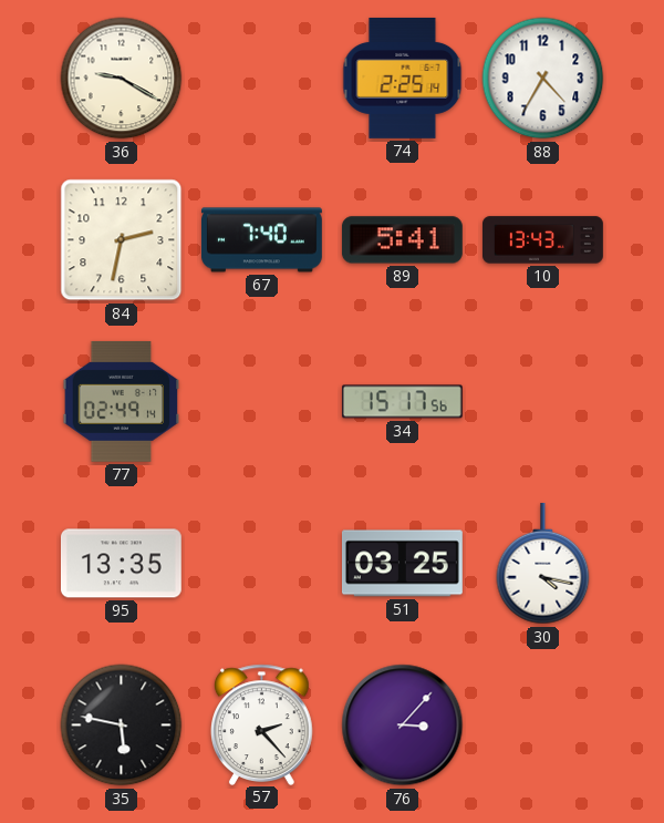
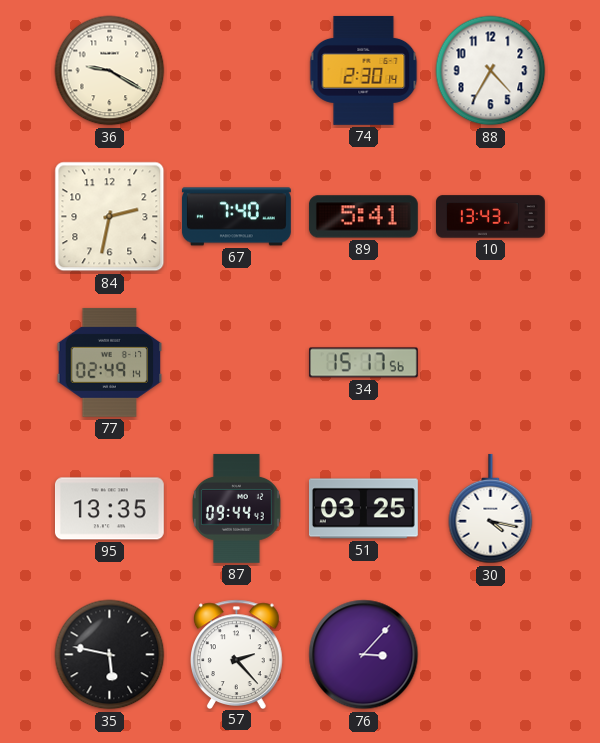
74: 2:25 -> 2:30
87: none -> 09:44
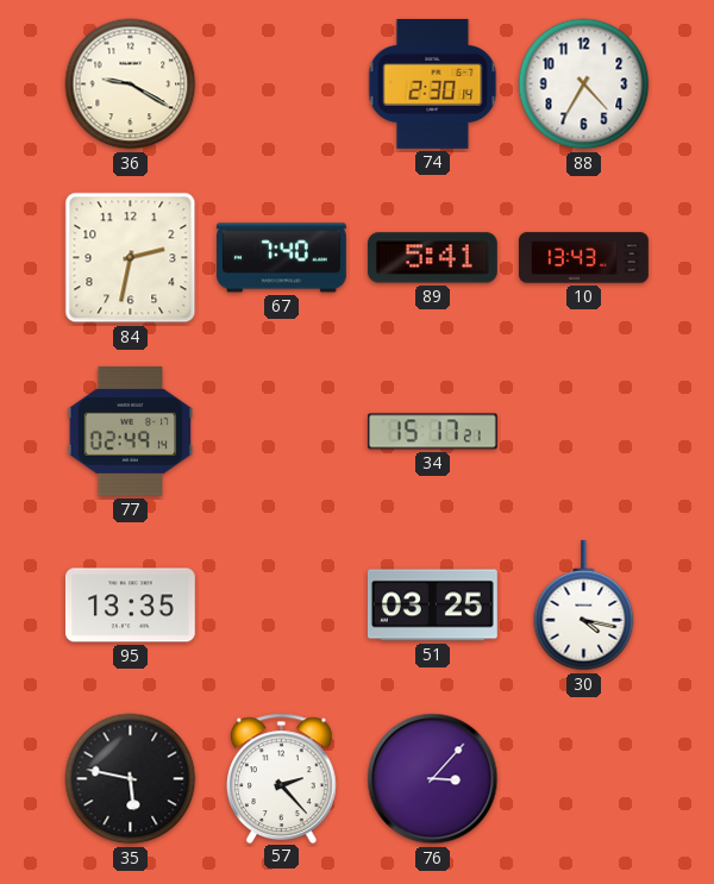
34: 15:17:56 -> 15:17:21
87: 09:44 -> none
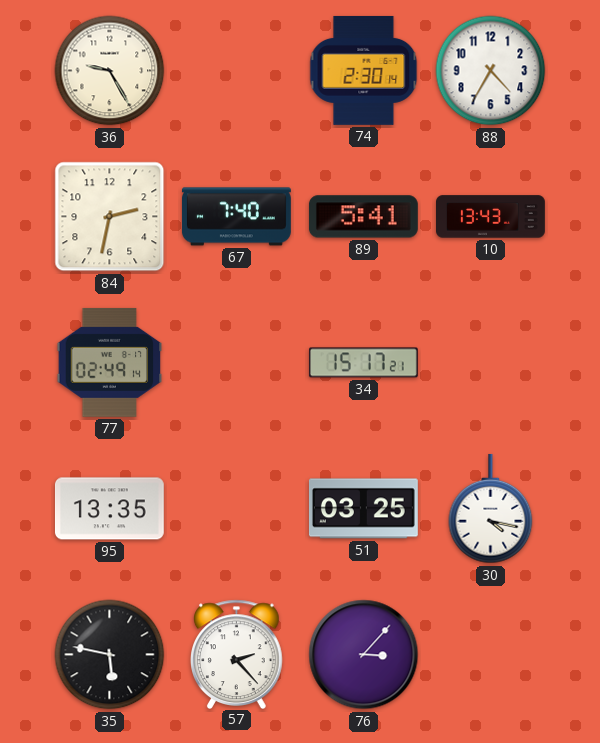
36: 9:20 -> 9:25
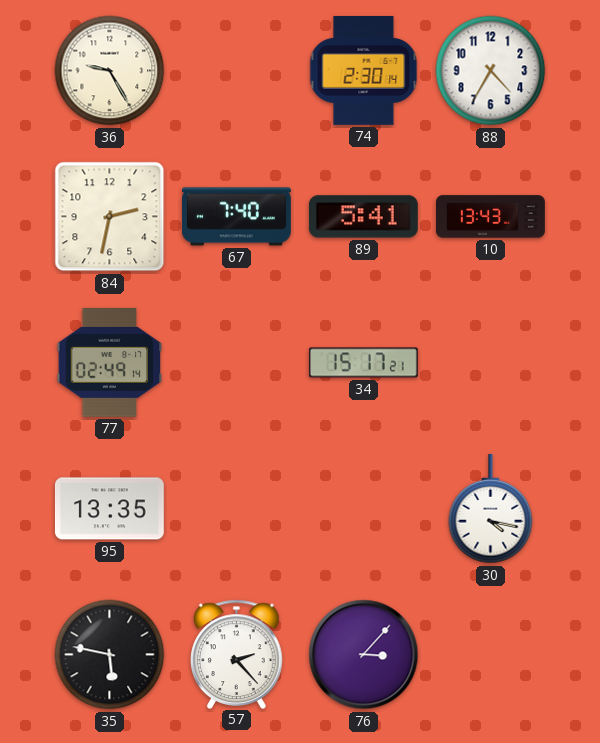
51: 03:25 -> none
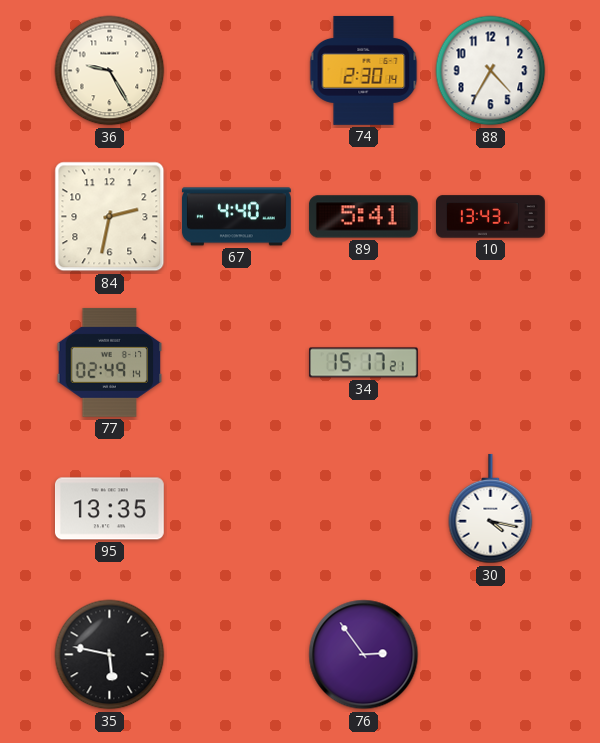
67: 7:40 -> 4:40
57: 2:23 -> none
76: 3:07 -> 2:54
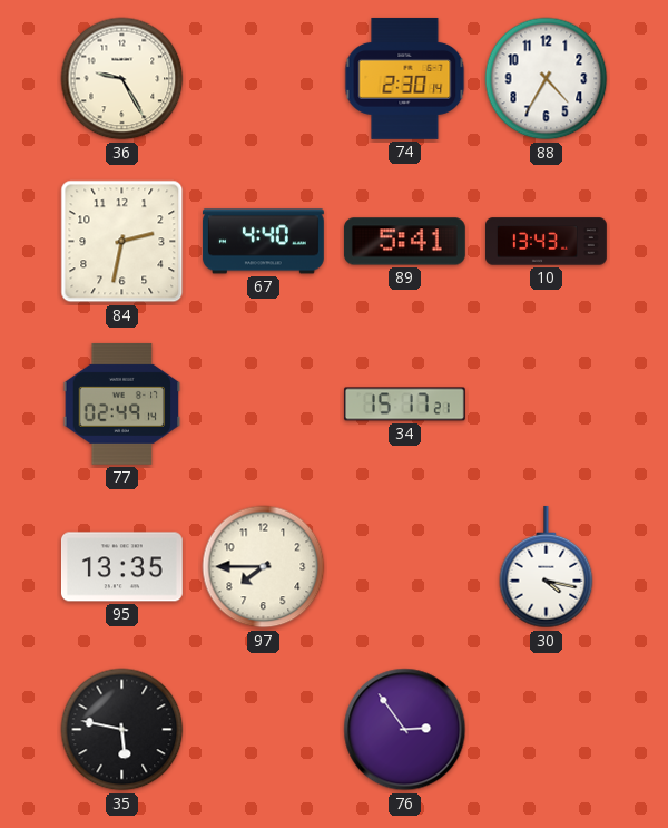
97: none -> 7:45
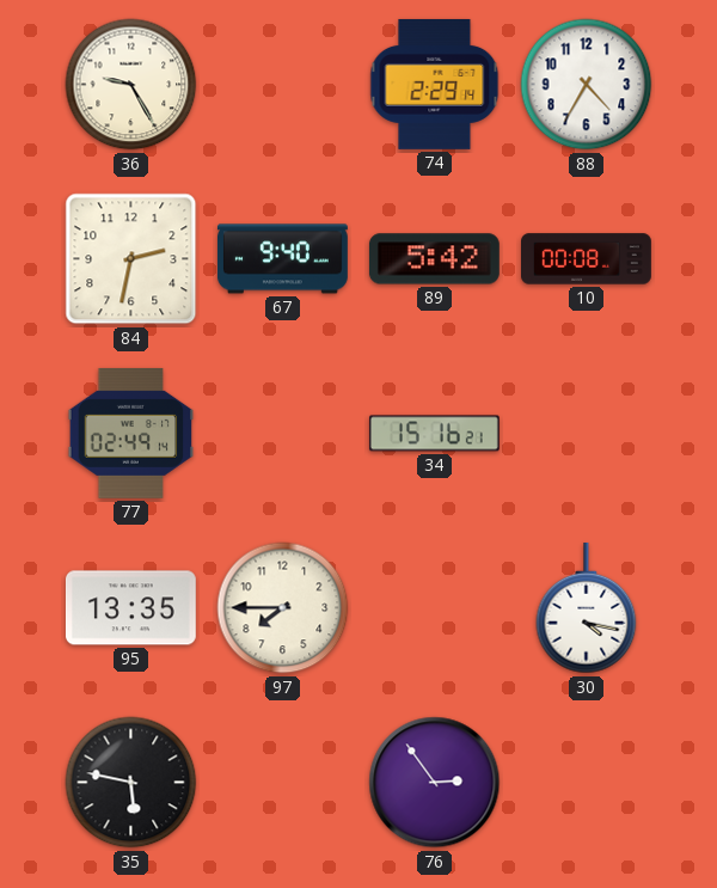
74: 2:30 -> 2:29
67: 4:40 -> 9:40
89: 5:41 -> 5:42
10: 13:43 -> 00:08
34: 15:17 -> 15:16
